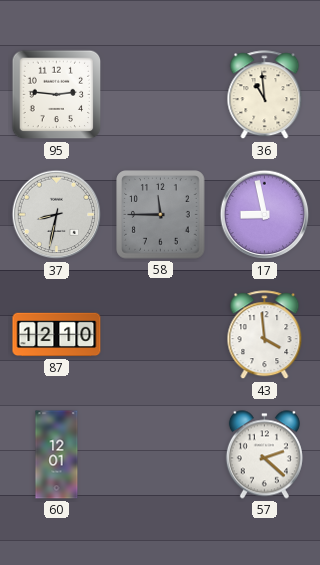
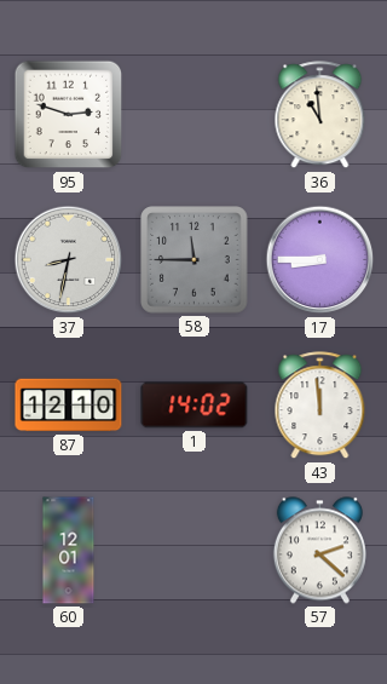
95: 2:46 -> 2:48
17: 8:58 -> 8:45
1: none -> 14:02
43: 3:59 -> 11:59
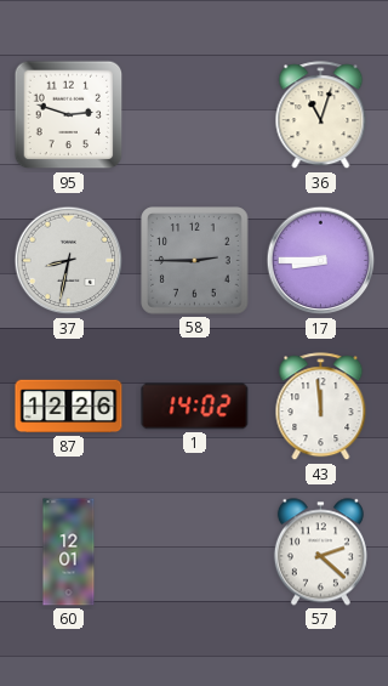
36: 10:59 -> 11:03
58: 11:45 -> 2:45
87: 12:10 -> 12:26
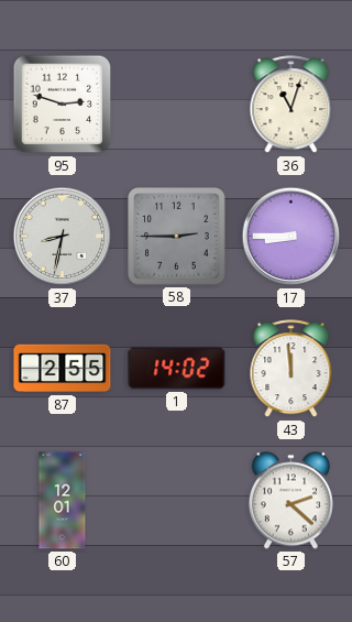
87: 12:26 -> 2:55
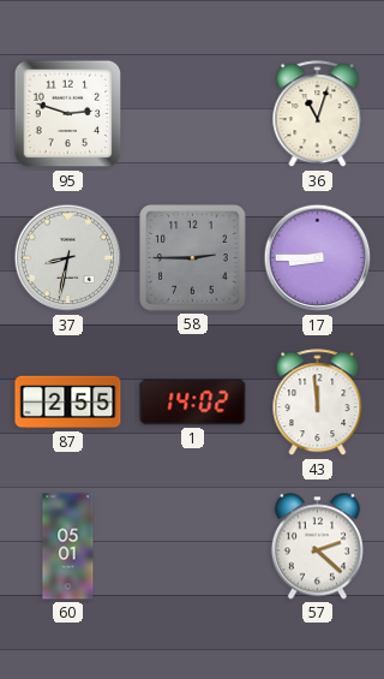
60: 12:01 -> 05:01
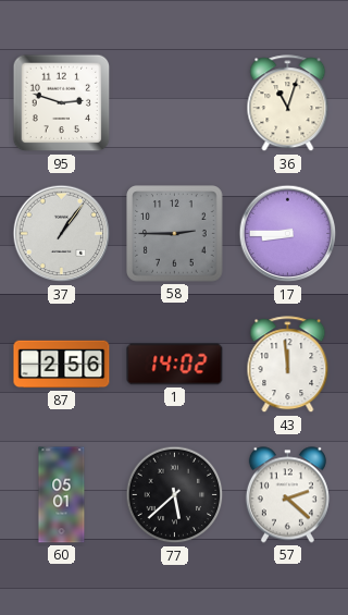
37: 8:32 -> 1:06
87: 2:55 -> 2:56
77: none -> 5:38
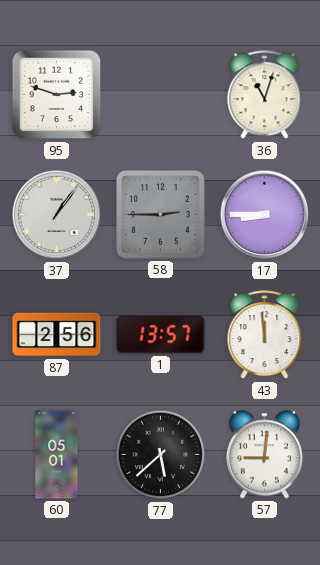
1: 14:02 -> 13:57
57: 2:22 -> 9:01
